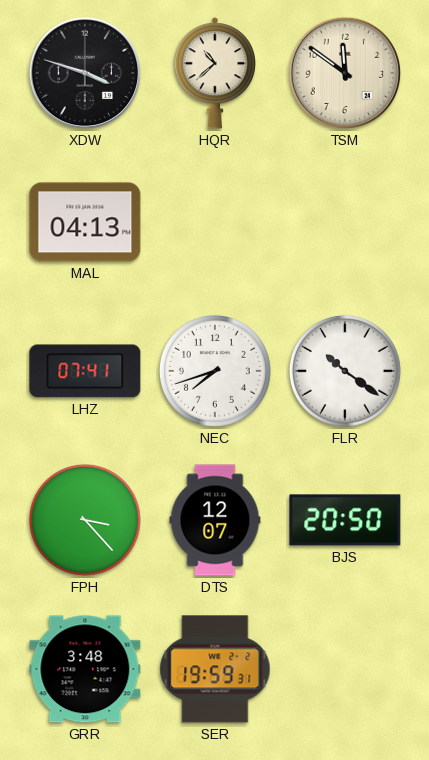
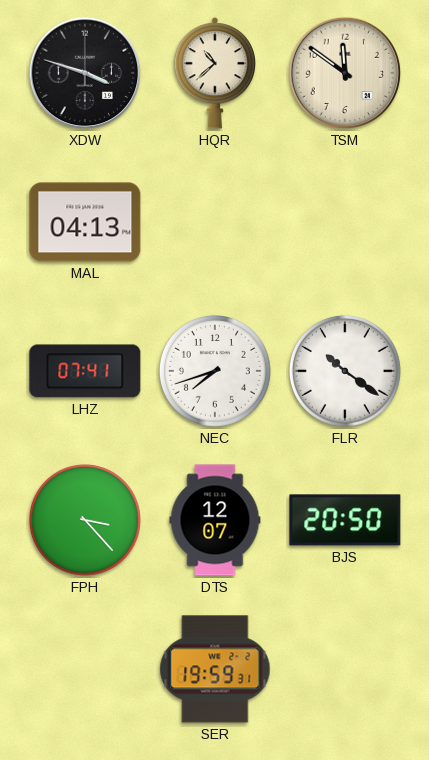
GRR: 3:48 -> none
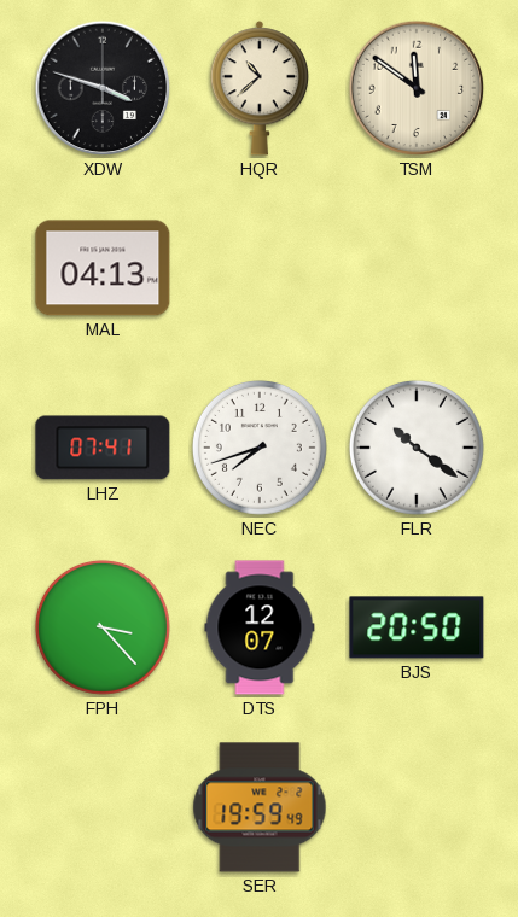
SER: 19:59:31 -> 19:59:49
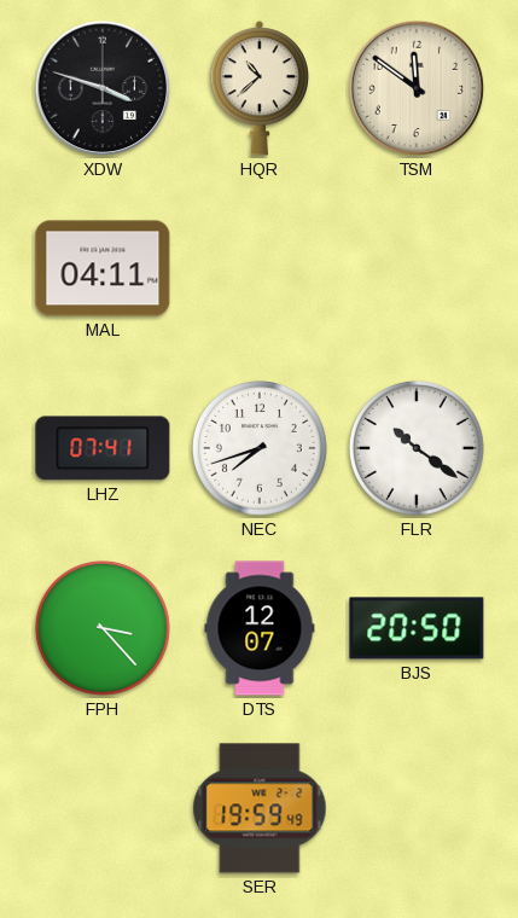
MAL: 04:13 -> 04:11
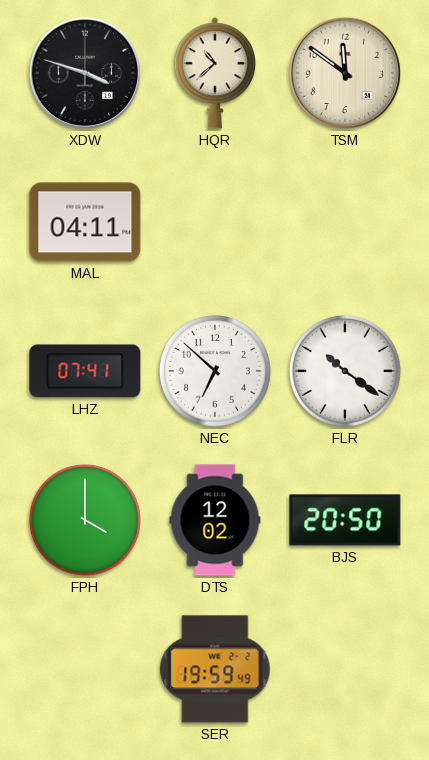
NEC: 7:42 -> 6:52
FPH: 3:23 -> 4:00
DTS: 12:07 -> 12:02
